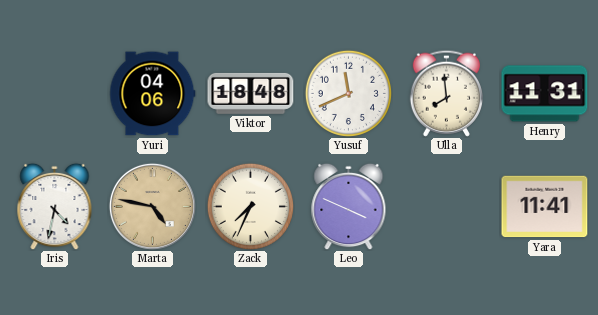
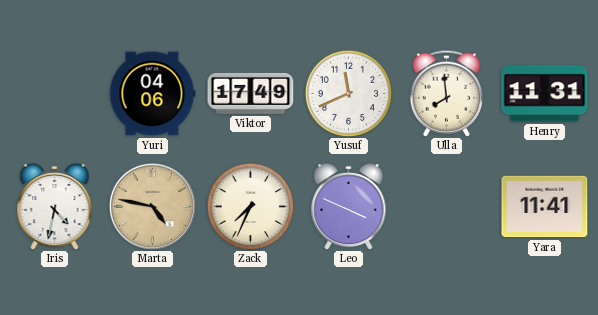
Viktor: 18:48 -> 17:49
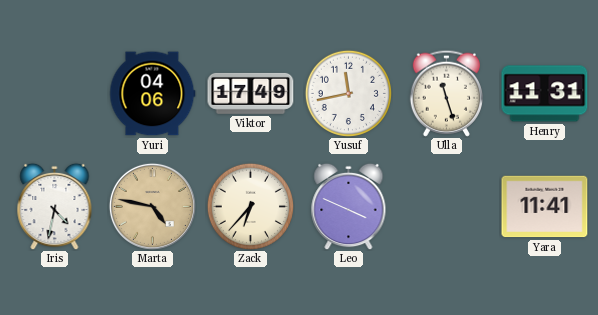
Yusuf: 11:41 -> 11:43
Ulla: 7:59 -> 11:27
Zack: 7:34 -> 6:37
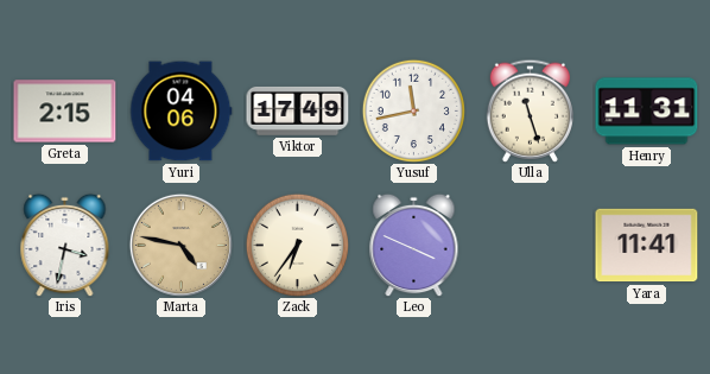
Greta: none -> 2:15
Iris: 4:32 -> 3:32
Zack: 6:37 -> 6:36
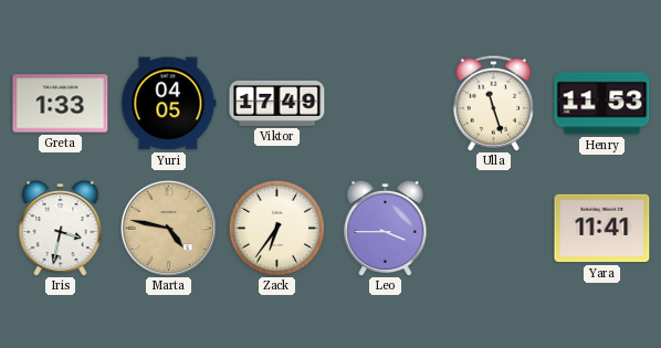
Greta: 2:15 -> 1:33
Yuri: 04:06 -> 04:05
Yusuf: 11:43 -> none
Henry: 11:31 -> 11:53
Leo: 3:49 -> 3:45
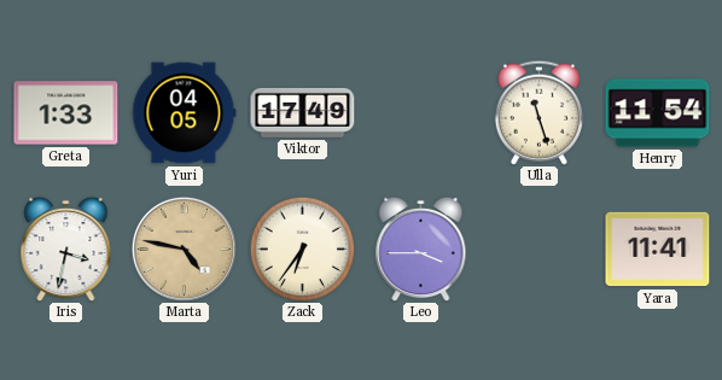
Henry: 11:53 -> 11:54
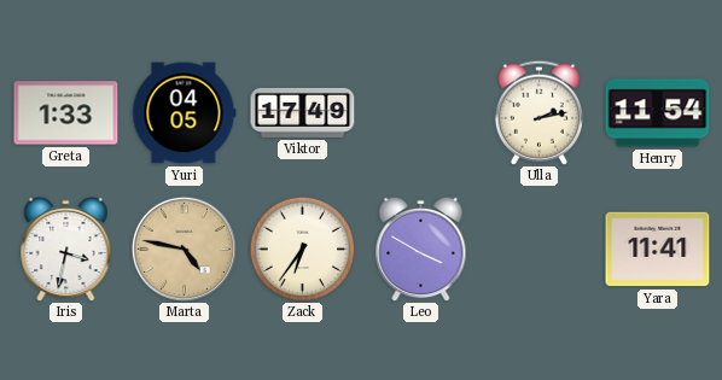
Ulla: 11:27 -> 2:13
Leo: 3:45 -> 3:50
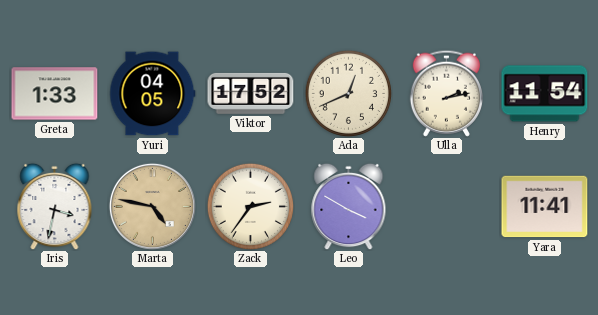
Viktor: 17:49 -> 17:52
Ada: none -> 12:41
Zack: 6:36 -> 2:36
